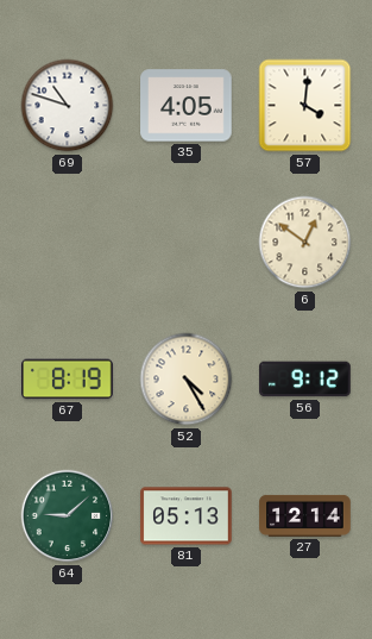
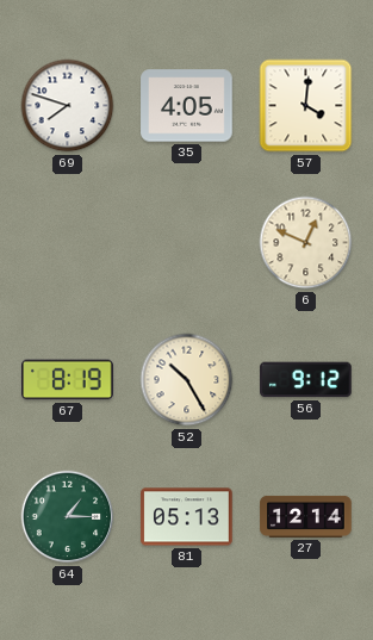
69: 10:48 -> 7:48
6: 12:51 -> 12:49
52: 4:25 -> 10:25
64: 9:08 -> 1:15
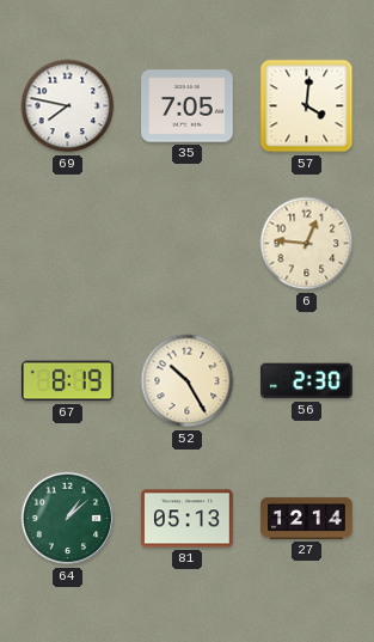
69: 7:48 -> 7:47
35: 4:05 -> 7:05
6: 12:49 -> 12:46
56: 9:12 -> 2:30
64: 1:15 -> 1:08
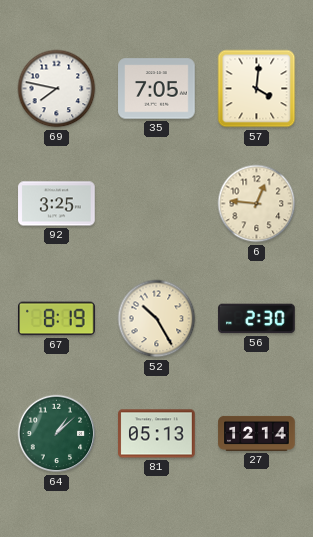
92: none -> 3:25
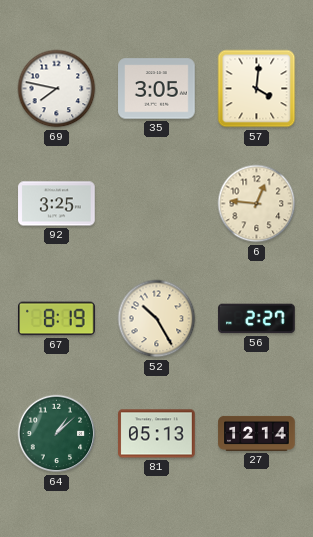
35: 7:05 -> 3:05
56: 2:30 -> 2:27
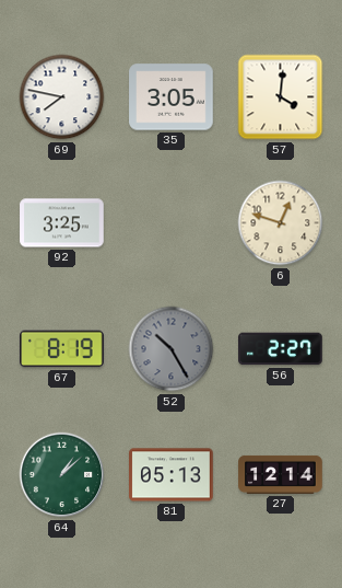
6: 12:46 -> 12:48
52 dial: cream -> grey
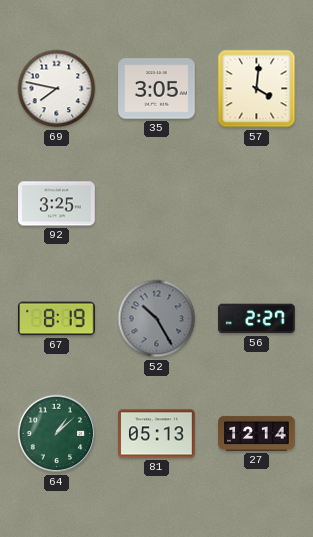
6: 12:48 -> none
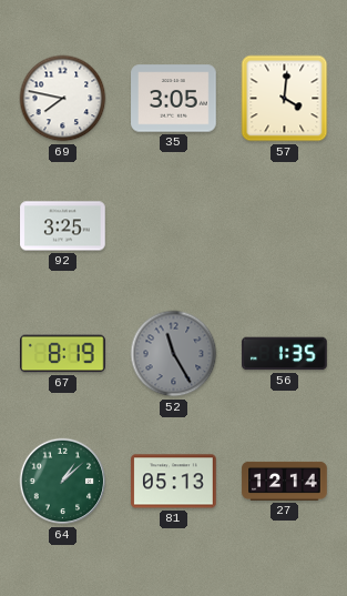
52: 10:25 -> 11:25
56: 2:27 -> 1:35
